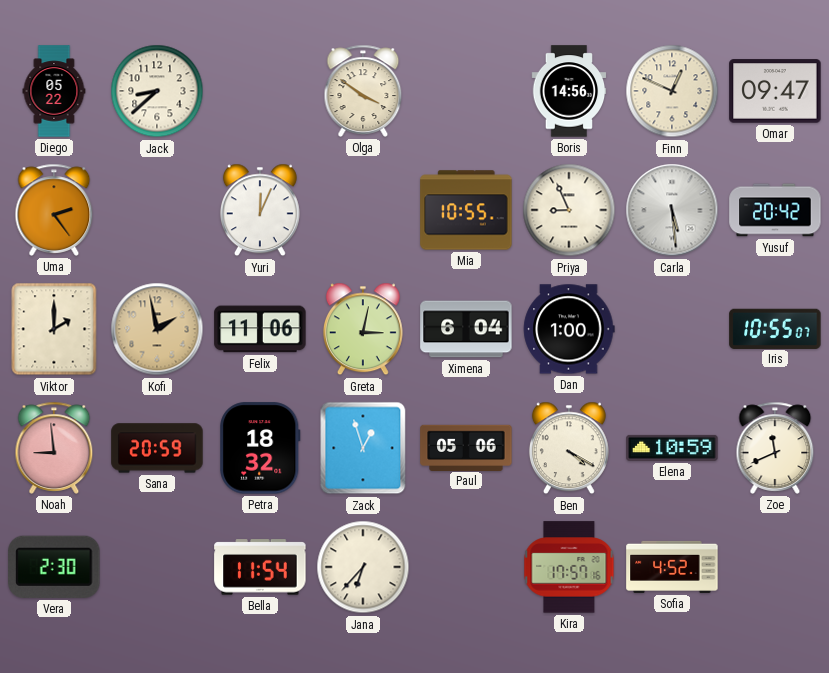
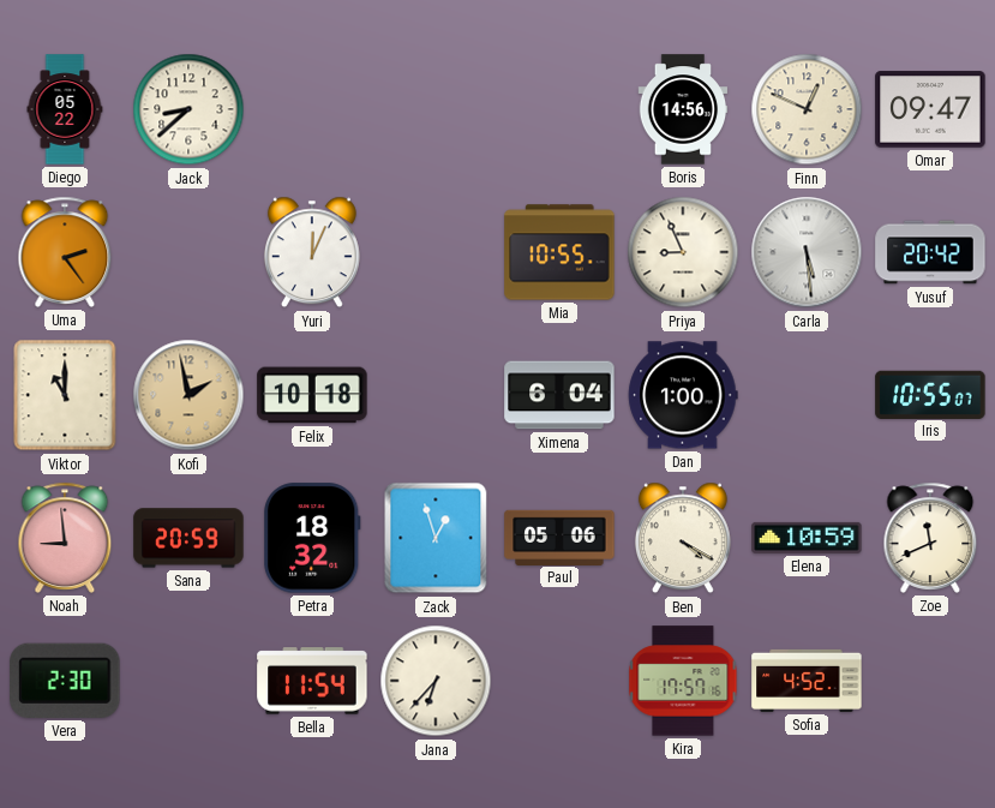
Olga: 3:51 -> none
Viktor: 2:00 -> 11:00
Felix: 11:06 -> 10:18
Greta: 3:02 -> none
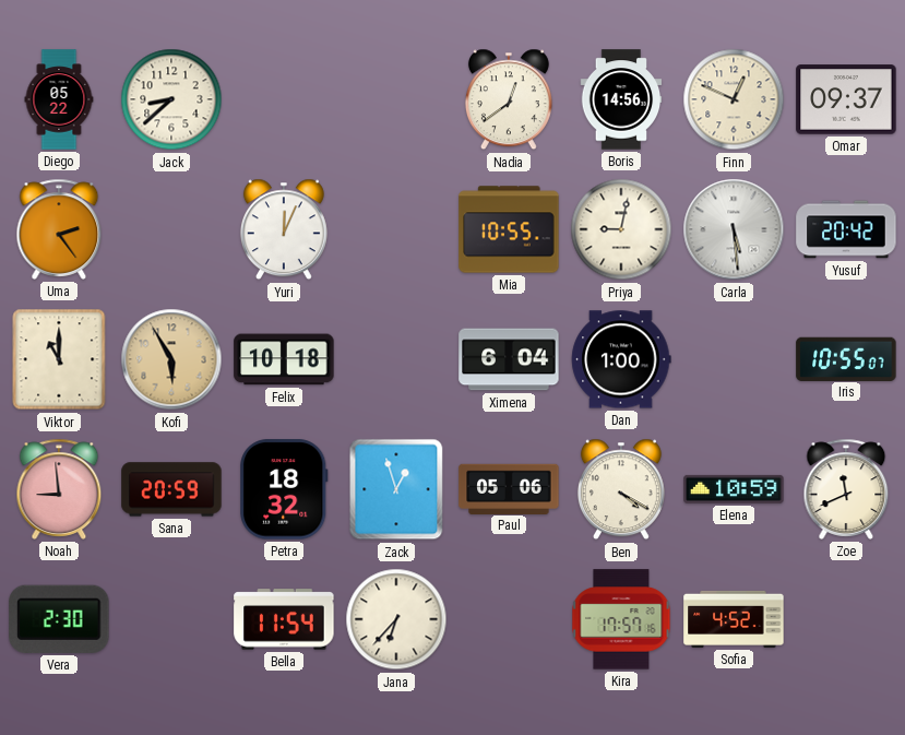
Nadia: none -> 12:39
Omar: 09:47 -> 09:37
Priya: 8:56 -> 9:02
Kofi: 1:58 -> 5:55
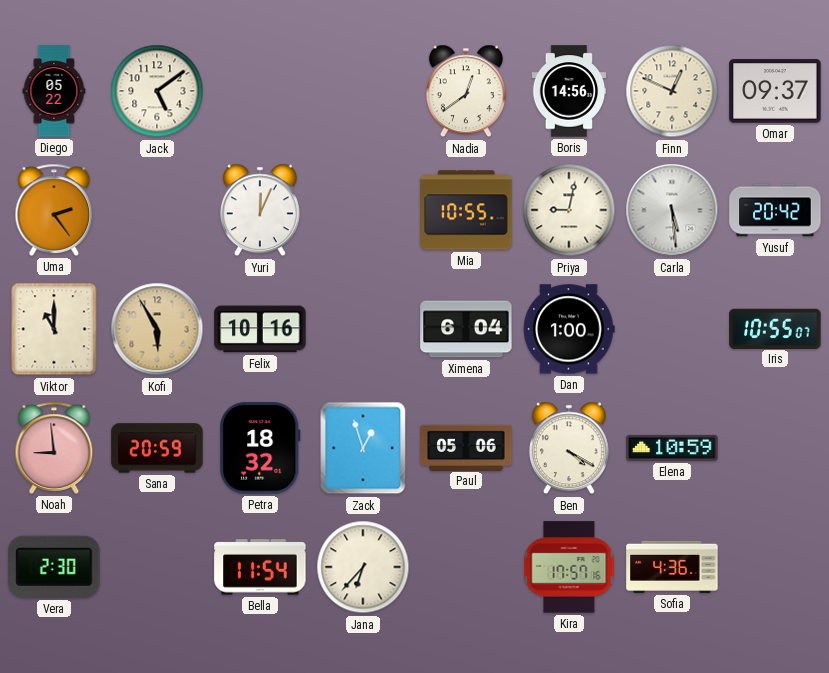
Jack: 8:38 -> 5:09
Felix: 10:18 -> 10:16
Zoe: 11:41 -> none
Sofia: 4:52 -> 4:36
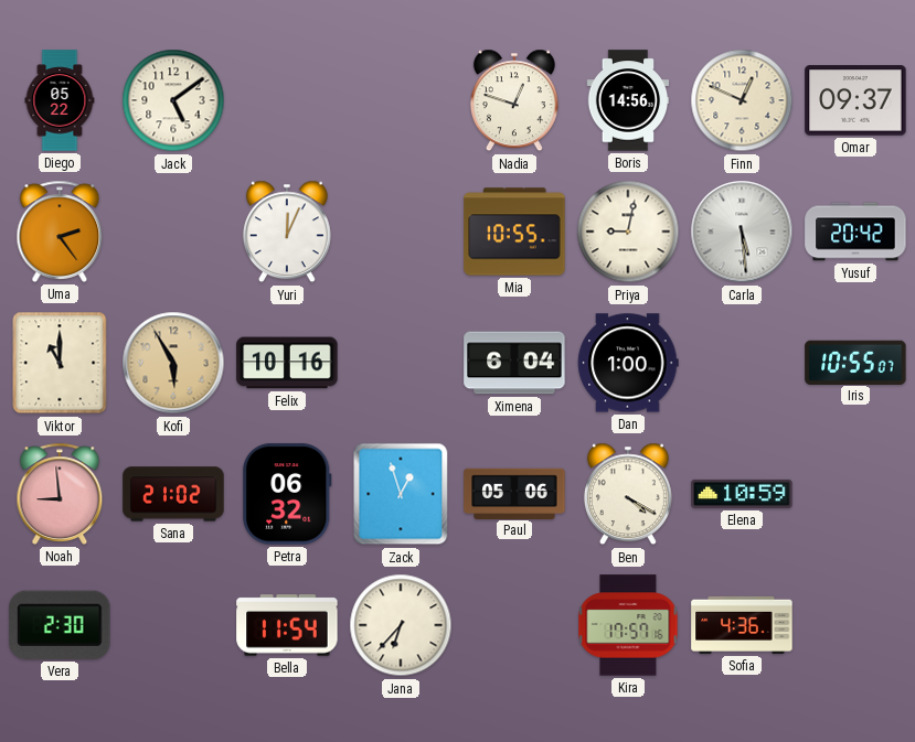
Nadia: 12:39 -> 12:48
Sana: 20:59 -> 21:02
Petra: 18:32 -> 06:32
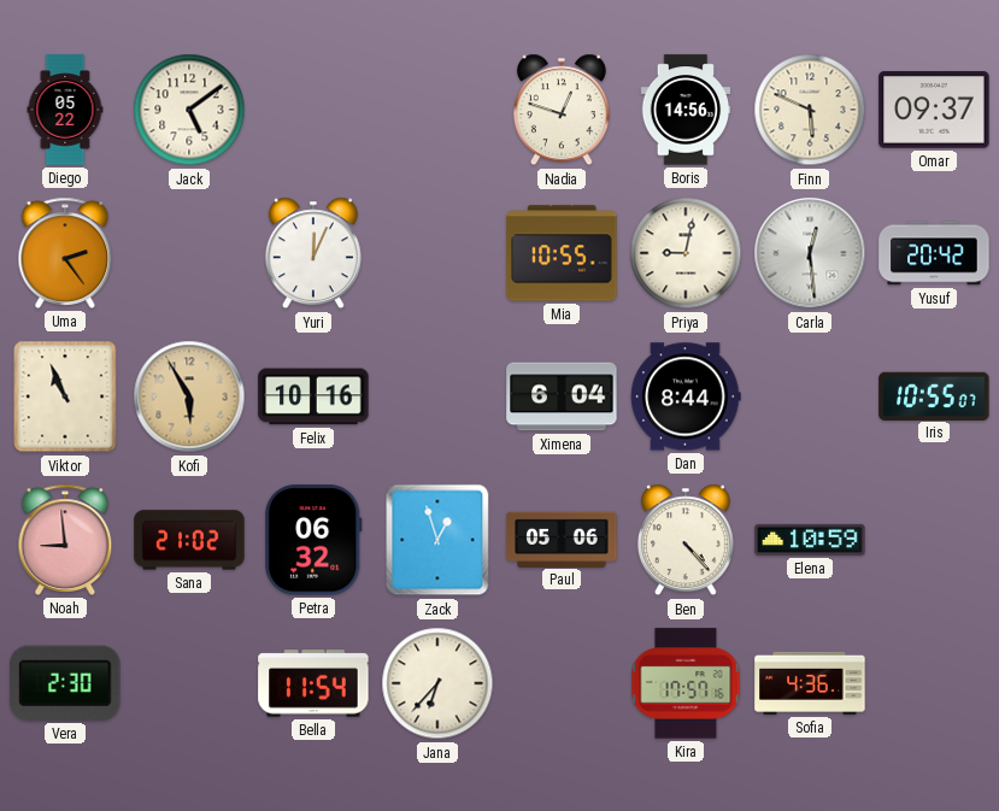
Finn: 12:49 -> 5:49
Carla: 5:29 -> 12:29
Viktor: 11:00 -> 10:56
Dan: 1:00 -> 8:44
Ben: 4:20 -> 4:23
